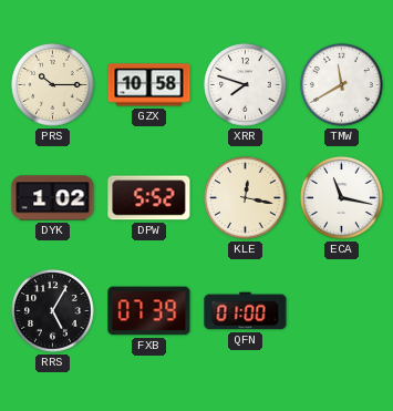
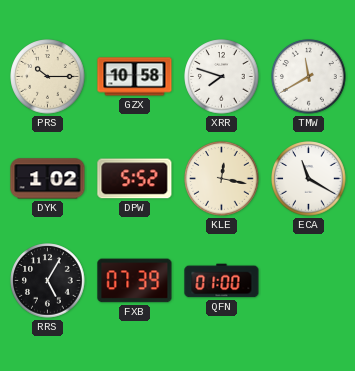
ECA: 11:17 -> 11:20
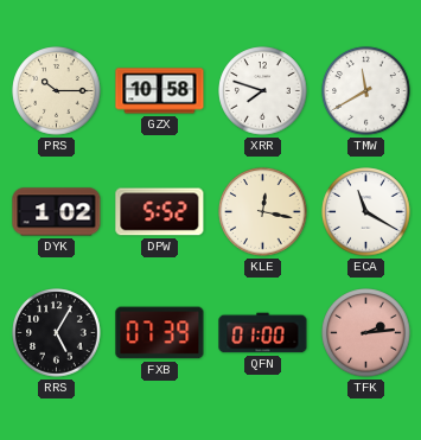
TFK: none -> 2:14
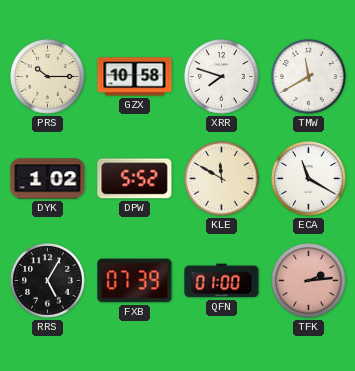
KLE: 12:17 -> 11:50
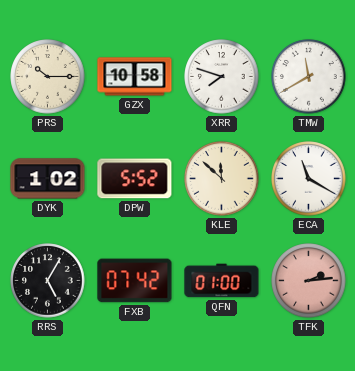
KLE: 11:50 -> 11:52
FXB: 07:39 -> 07:42
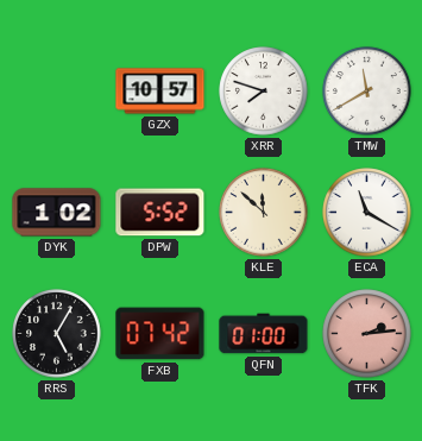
PRS: 10:15 -> none
GZX: 10:58 -> 10:57
